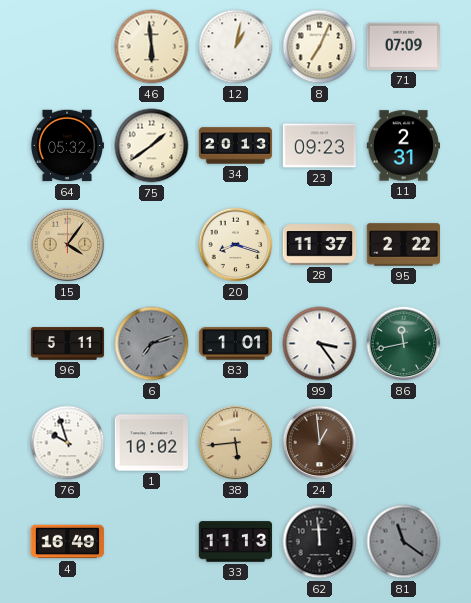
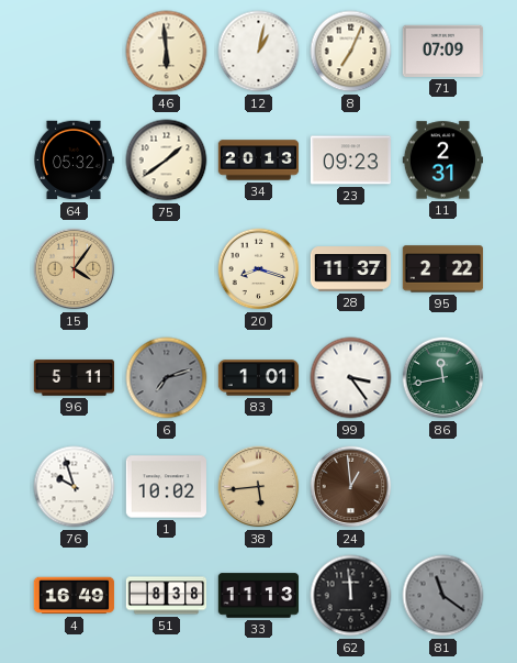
51: none -> 8:38
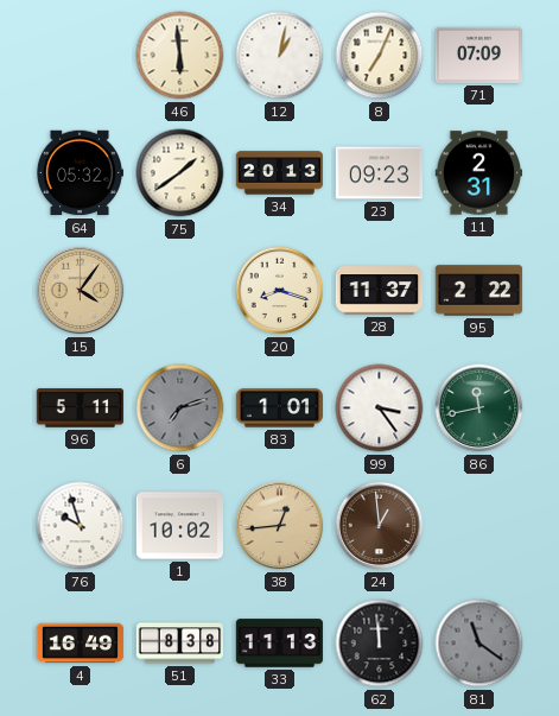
38: 5:44 -> 12:44
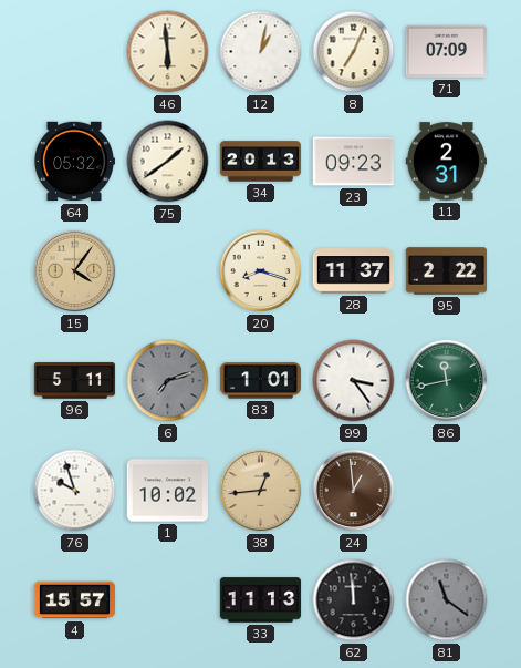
4: 16:49 -> 15:57
51: 8:38 -> none
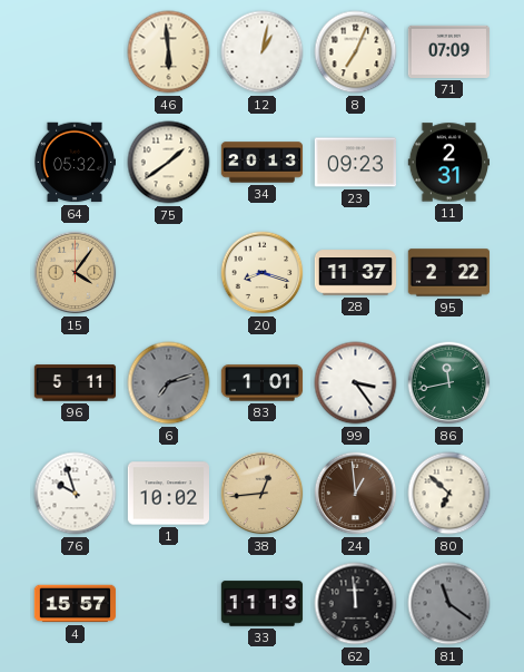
80: none -> 6:52
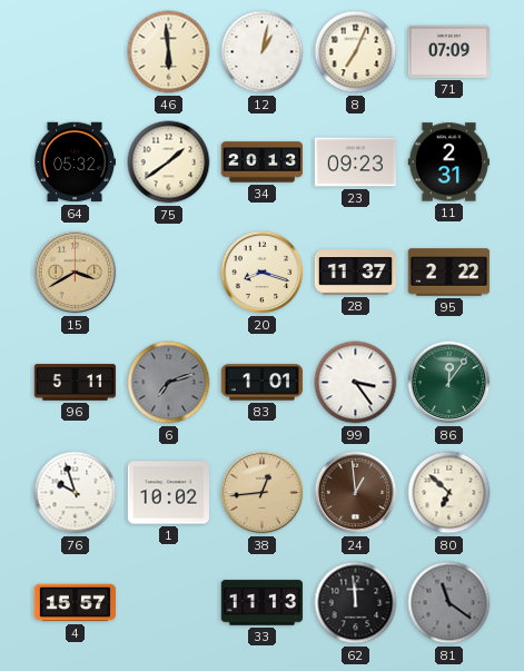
15: 4:06 -> 3:40
86: 11:43 -> 12:06
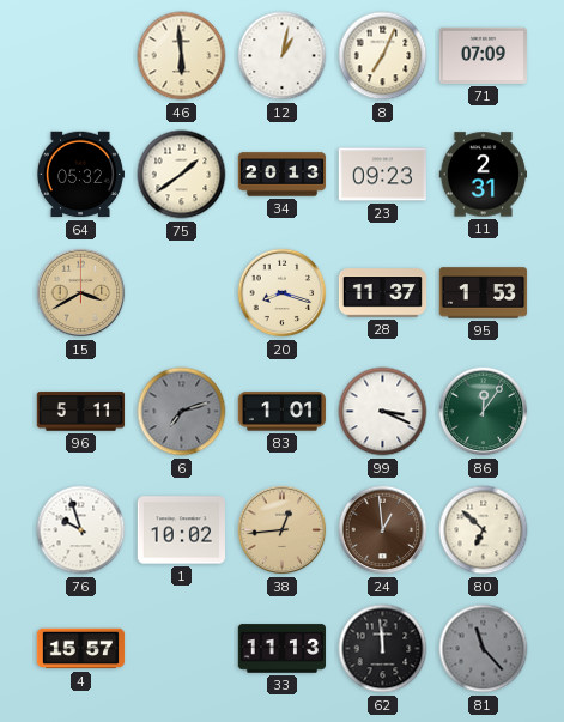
95: 2:22 -> 1:53
99: 3:24 -> 3:19
81: 11:21 -> 11:23
